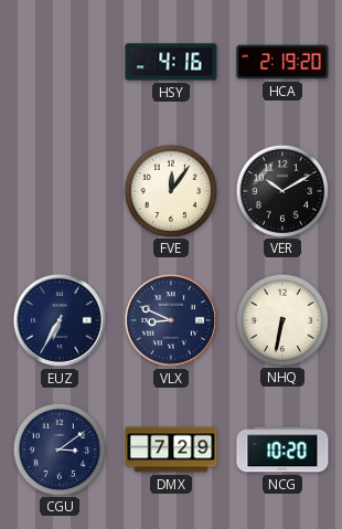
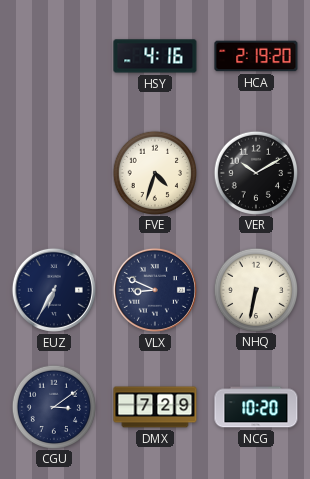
FVE: 12:06 -> 4:33
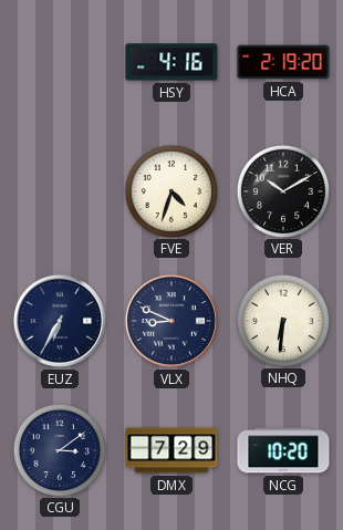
NHQ: 6:32 -> 6:31
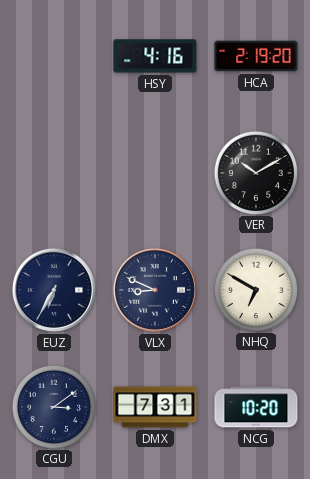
FVE: 4:33 -> none
NHQ: 6:31 -> 6:50
DMX: 7:29 -> 7:31
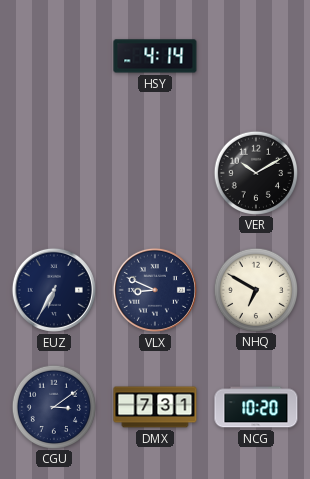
HSY: 4:16 -> 4:14
HCA: 2:19 -> none
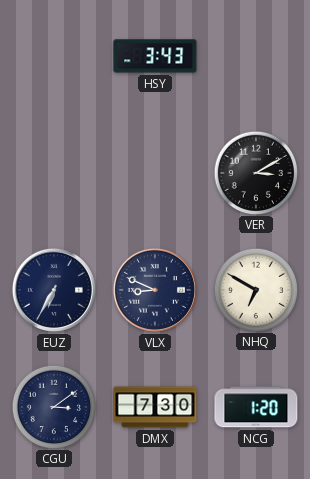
HSY: 4:14 -> 3:43
VER: 10:10 -> 3:10
DMX: 7:31 -> 7:30
NCG: 10:20 -> 1:20
